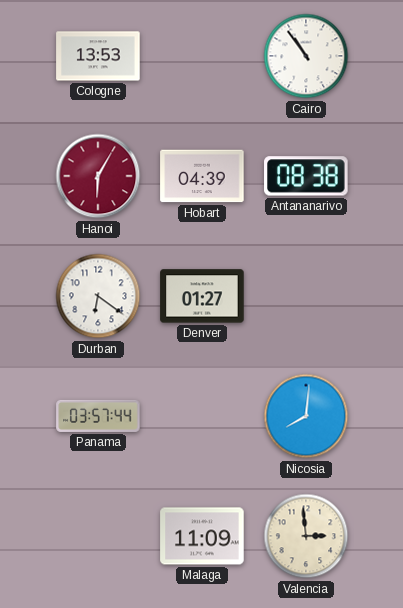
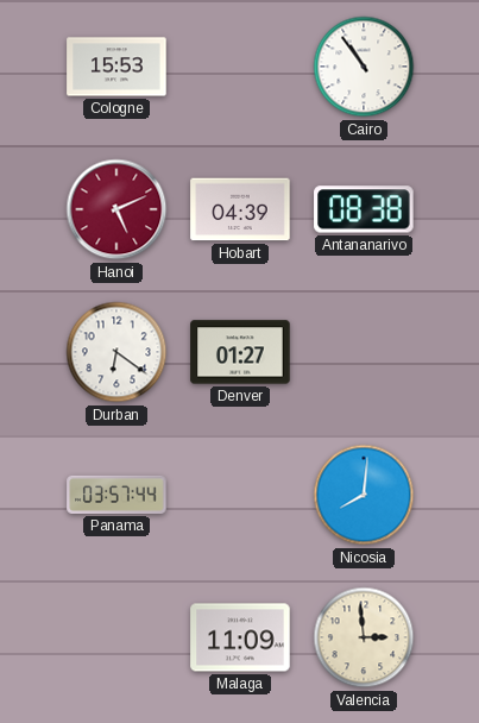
Cologne: 13:53 -> 15:53
Hanoi: 6:05 -> 5:11
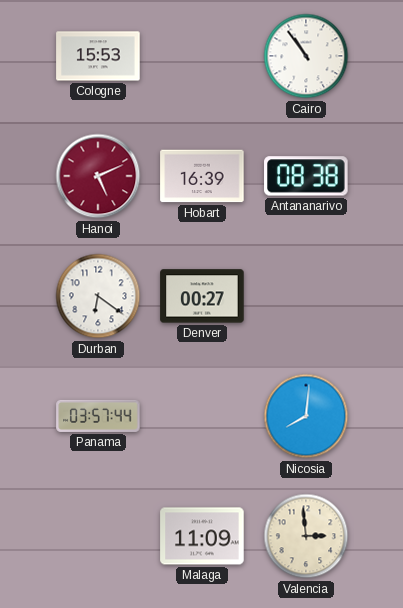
Hobart: 04:39 -> 16:39
Denver: 01:27 -> 00:27
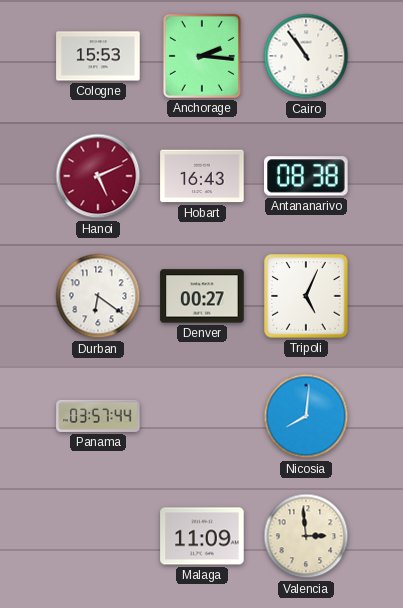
Anchorage: none -> 2:16
Hobart: 16:39 -> 16:43
Tripoli: none -> 5:04
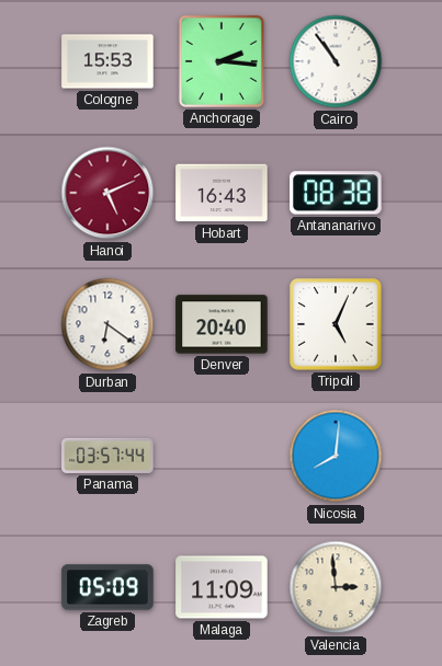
Denver: 00:27 -> 20:40
Zagreb: none -> 05:09
